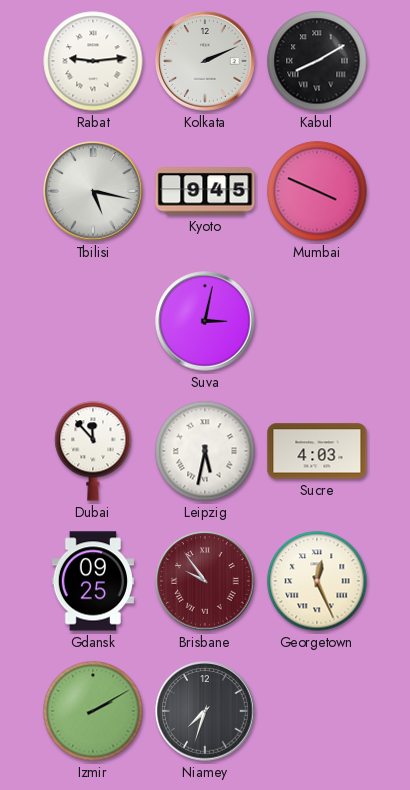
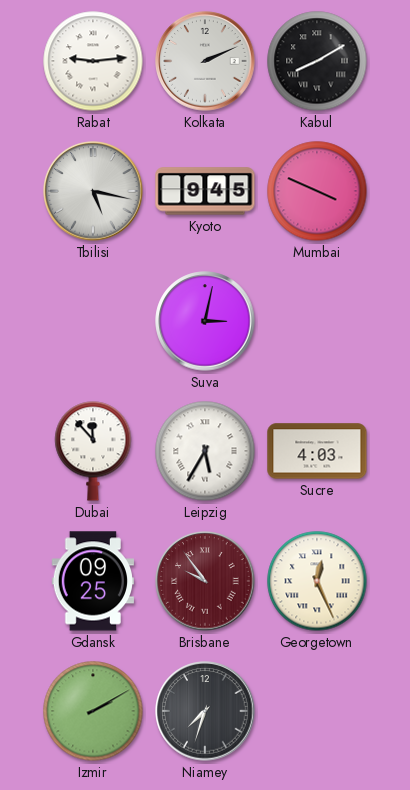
Leipzig: 5:32 -> 5:35
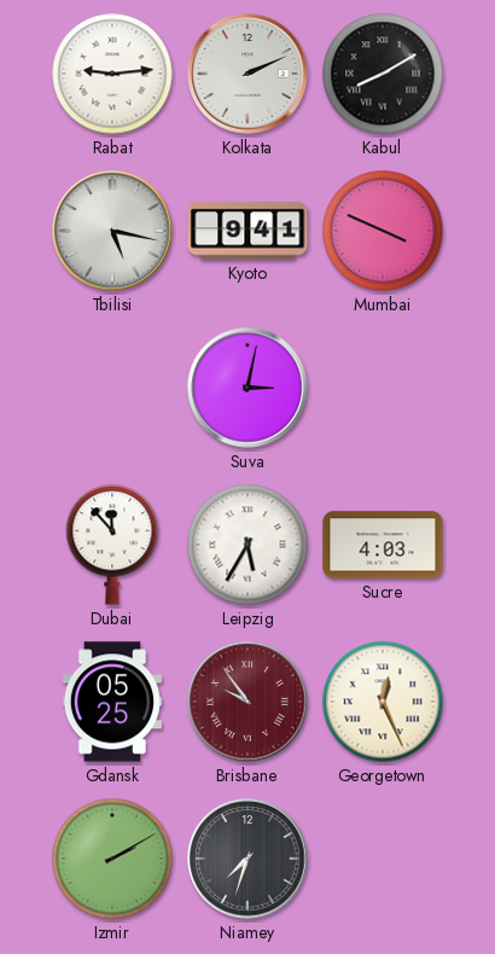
Kyoto: 9:45 -> 9:41
Gdansk: 09:25 -> 05:25
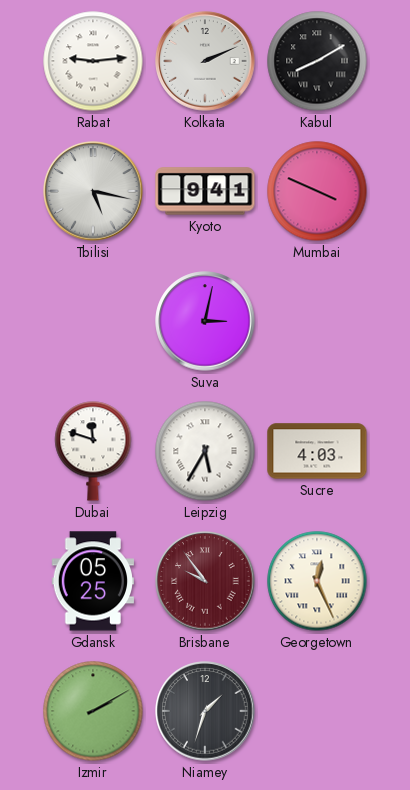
Dubai: 11:53 -> 11:48
Niamey: 7:33 -> 1:33
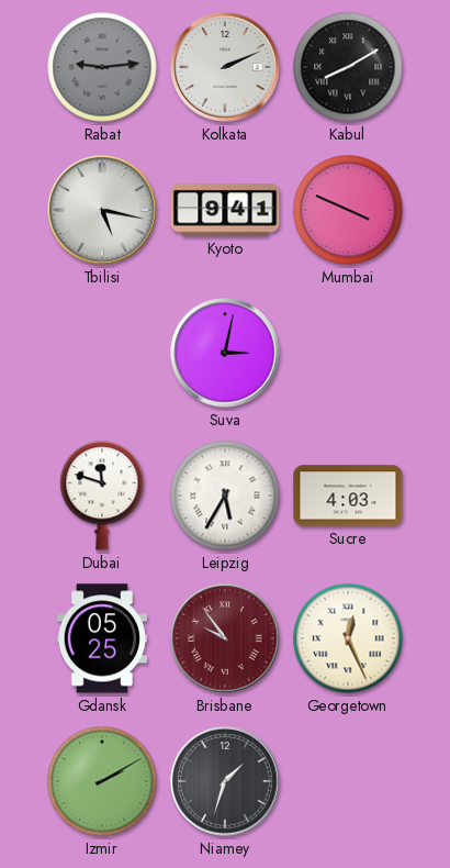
Rabat dial: white -> grey
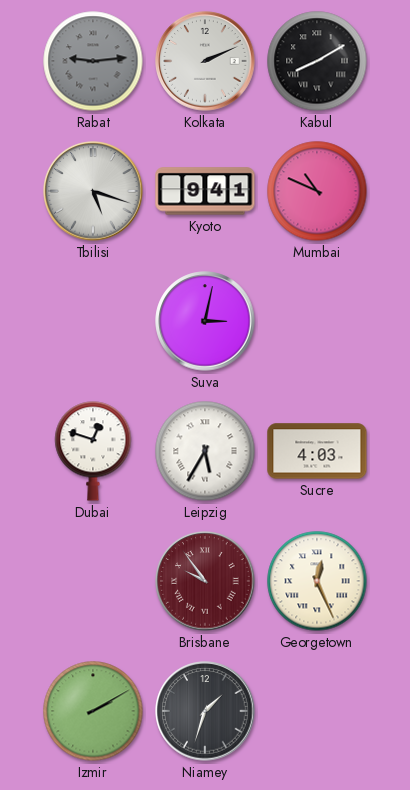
Tbilisi: 5:17 -> 5:18
Mumbai: 3:49 -> 10:49
Dubai: 11:48 -> 12:48
Gdansk: 05:25 -> none
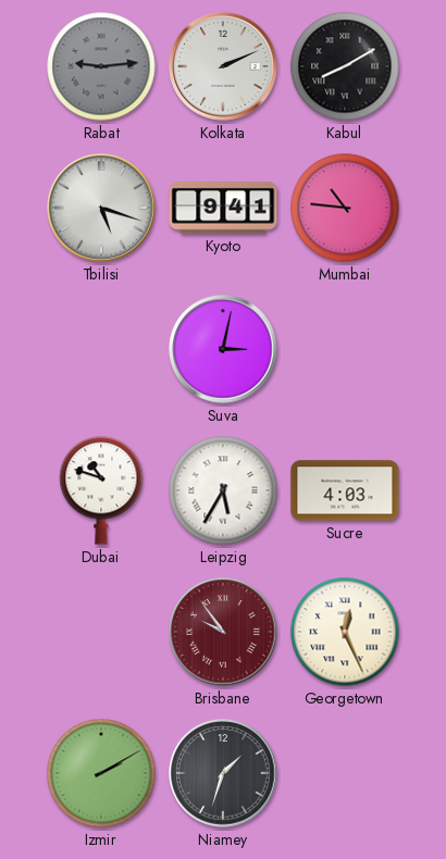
Mumbai: 10:49 -> 10:46
Dubai: 12:48 -> 10:48
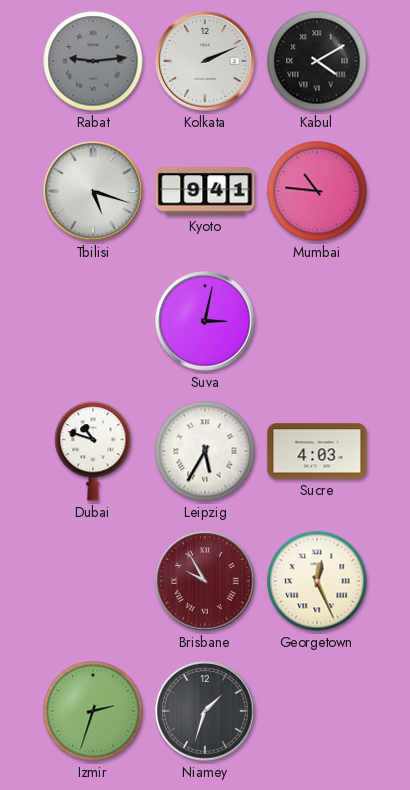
Kabul: 8:10 -> 4:10
Brisbane: 9:54 -> 9:55
Izmir: 2:10 -> 2:33
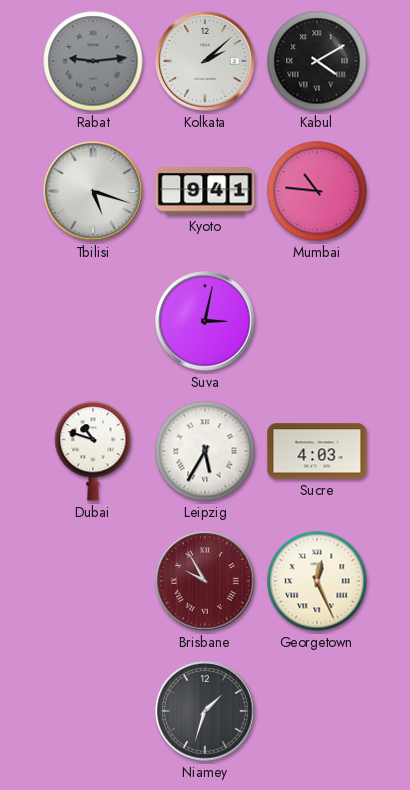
Kolkata: 2:11 -> 2:08
Izmir: 2:33 -> none
